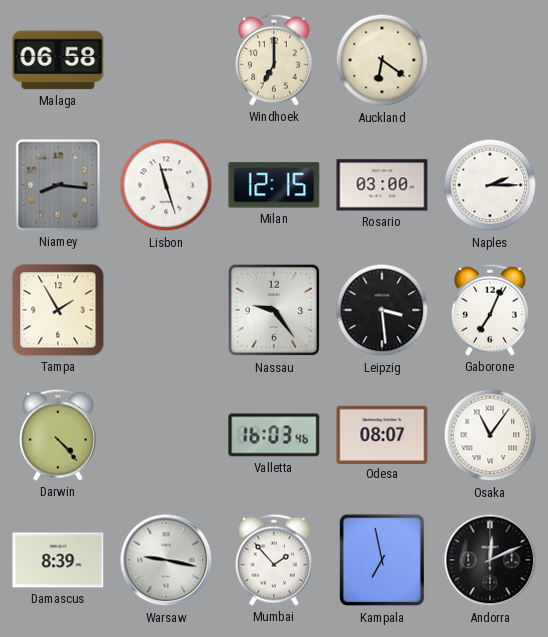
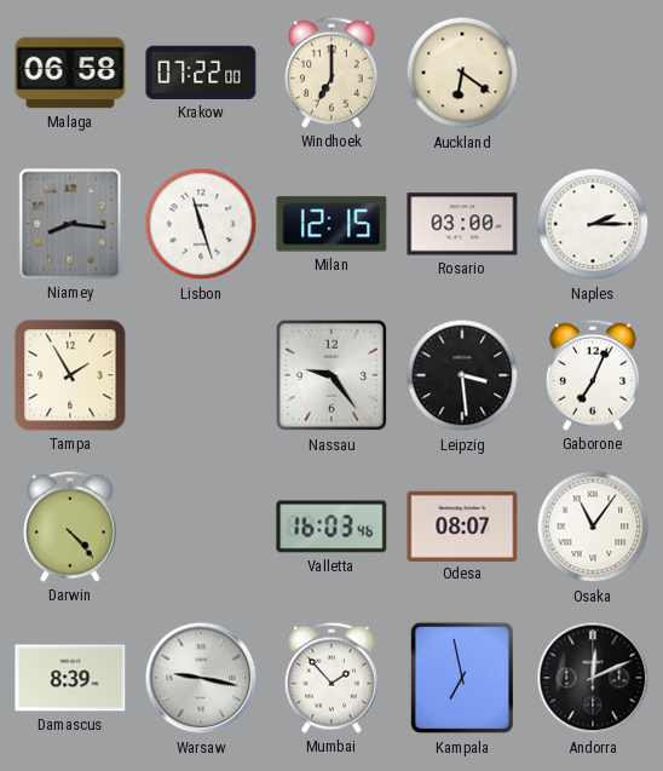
Krakow: none -> 07:22
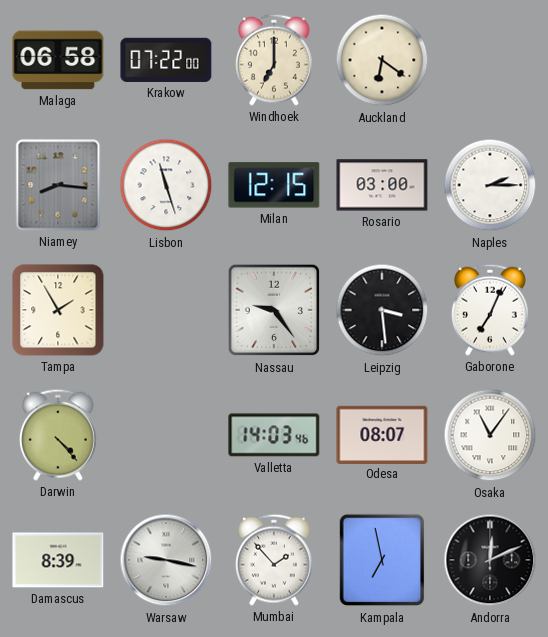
Valletta: 16:03 -> 14:03
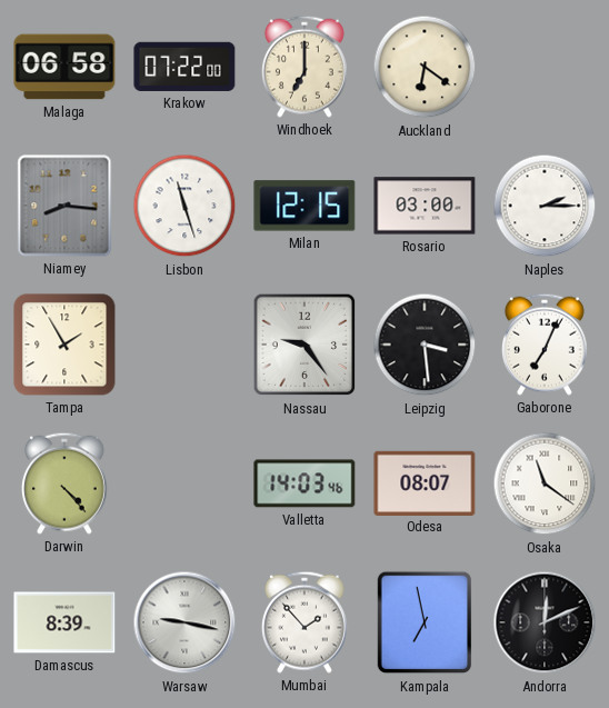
Osaka: 11:06 -> 11:21
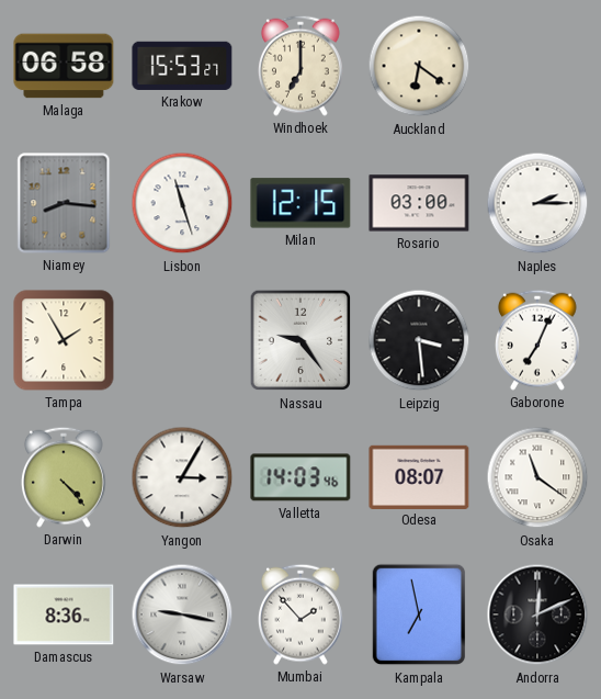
Krakow: 07:22 -> 15:53
Yangon: none -> 3:05
Damascus: 8:39 -> 8:36
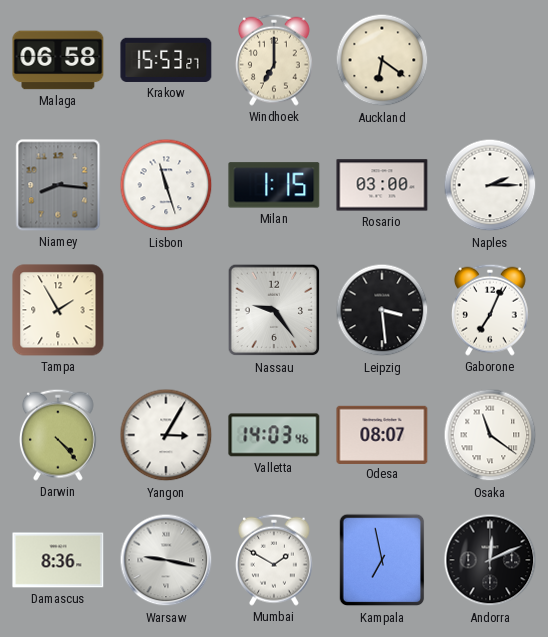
Milan: 12:15 -> 1:15
Mumbai: 1:53 -> 1:50
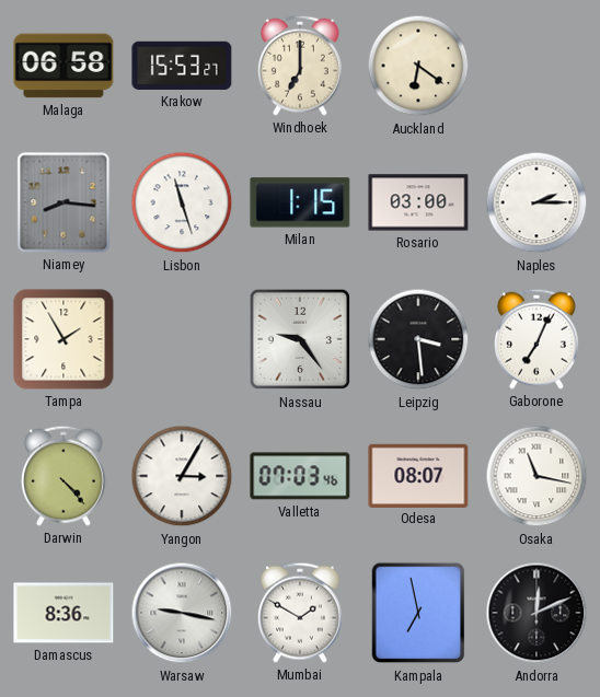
Valletta: 14:03 -> 07:03
Osaka: 11:21 -> 11:17
